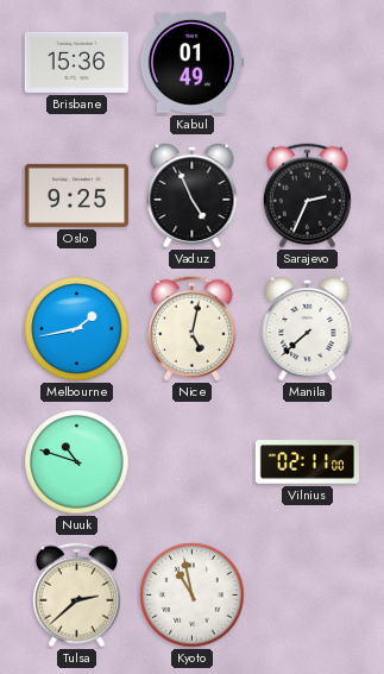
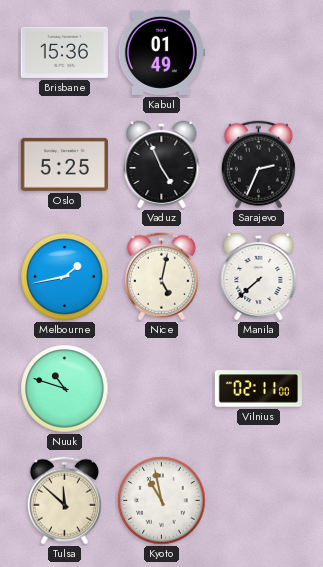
Oslo: 9:25 -> 5:25
Tulsa: 2:38 -> 11:52
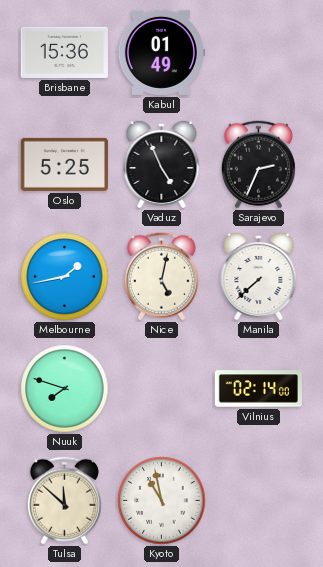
Nuuk: 10:48 -> 7:48
Vilnius: 02:11 -> 02:14
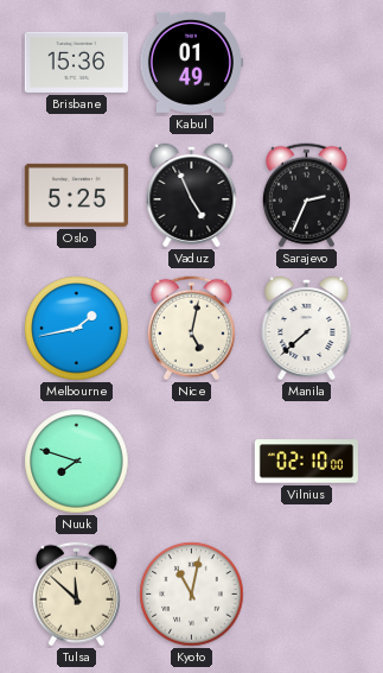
Vilnius: 02:14 -> 02:10
Kyoto: 10:58 -> 11:02
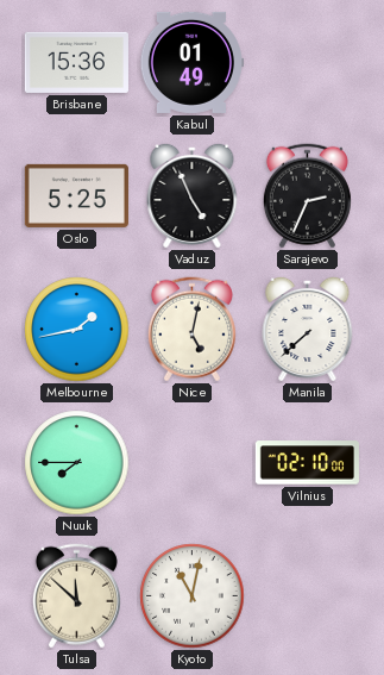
Nuuk: 7:48 -> 7:45
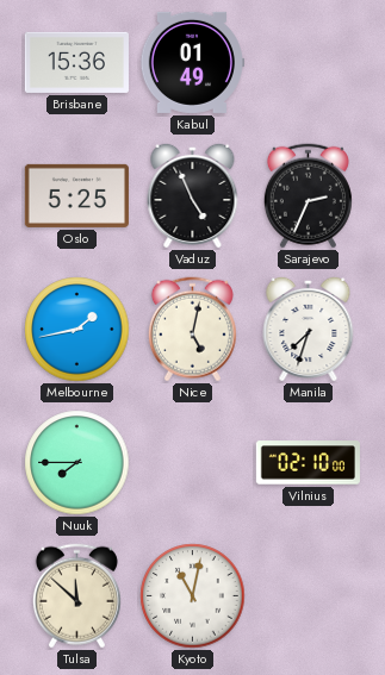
Manila: 7:38 -> 7:33
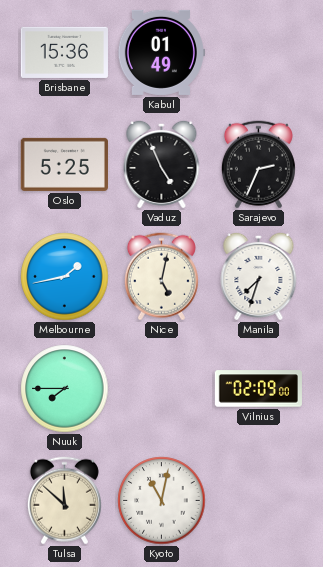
Vilnius: 02:10 -> 02:09
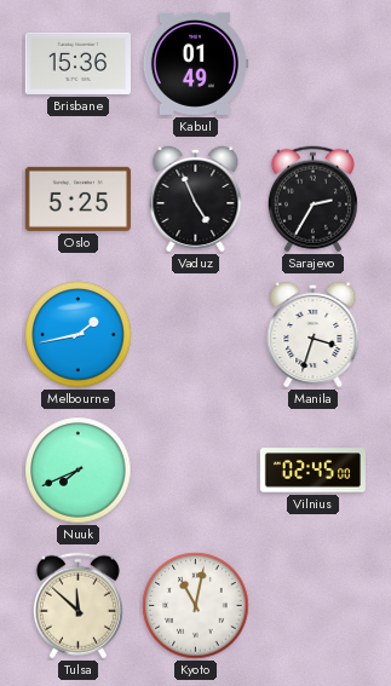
Sarajevo: 2:34 -> 2:35
Nice: 5:02 -> none
Manila: 7:33 -> 3:33
Nuuk: 7:45 -> 7:41
Vilnius: 02:09 -> 02:45
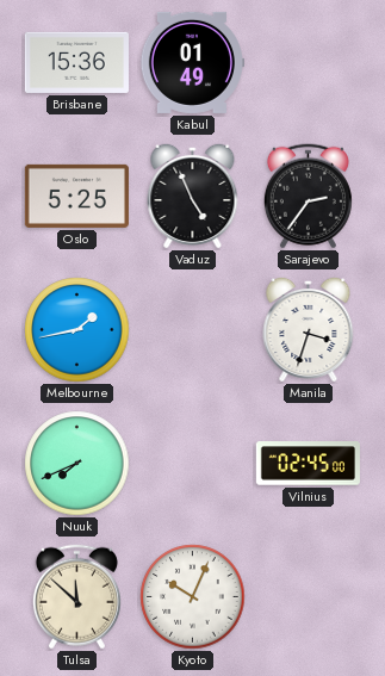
Sarajevo: 2:35 -> 2:36
Kyoto: 11:02 -> 10:04
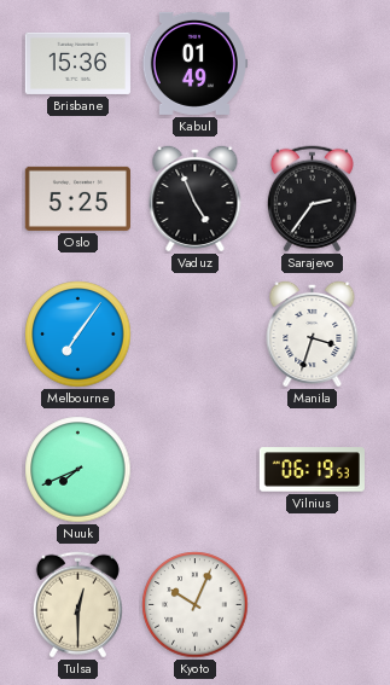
Melbourne: 1:43 -> 7:06
Vilnius: 02:45 -> 06:19
Tulsa: 11:52 -> 12:30
